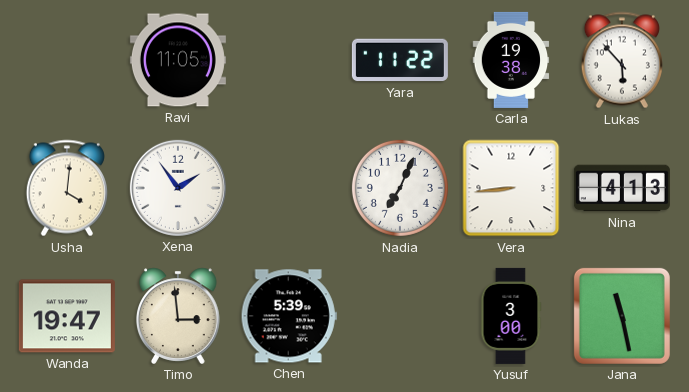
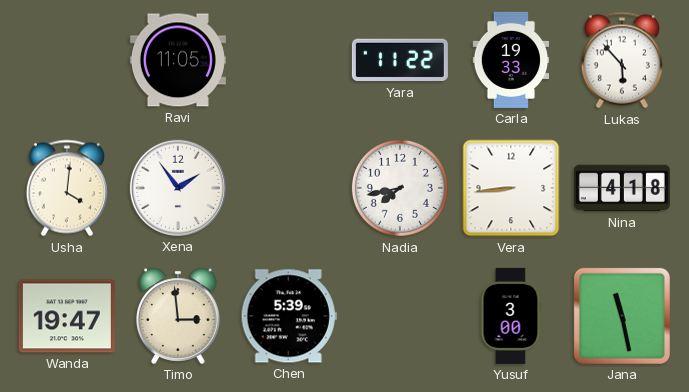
Carla: 19:38 -> 19:33
Nadia: 7:04 -> 7:43
Nina: 4:13 -> 4:18
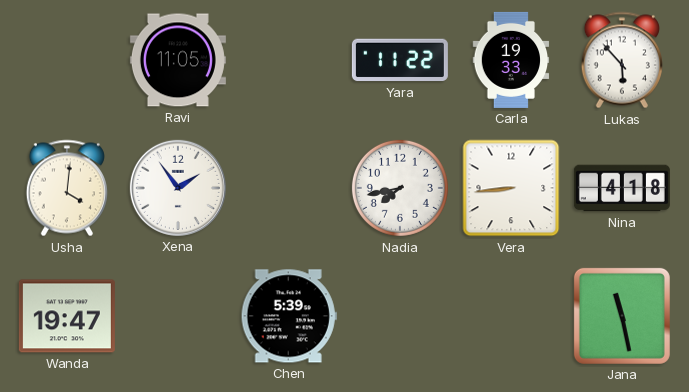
Timo: 2:59 -> none
Yusuf: 3:00 -> none
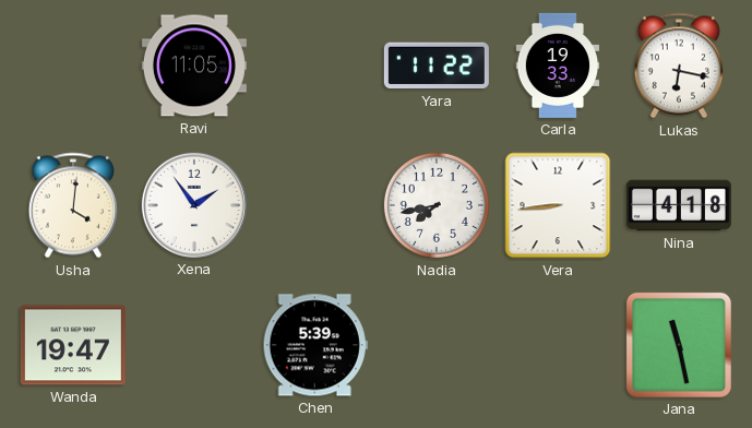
Lukas: 5:53 -> 6:17
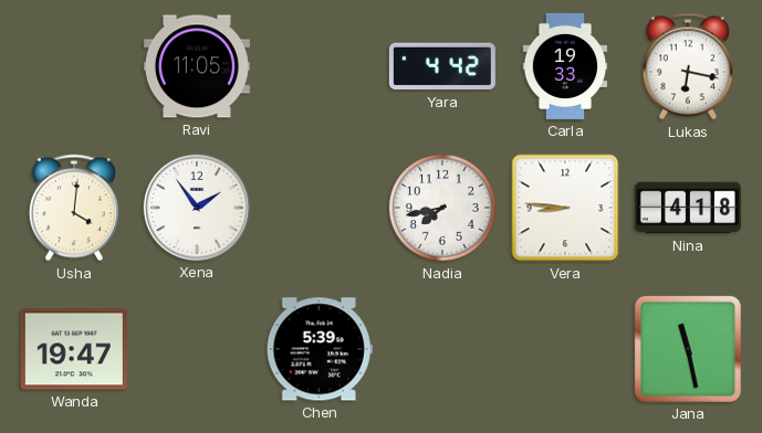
Yara: 11:22 -> 4:42
Vera: 8:44 -> 8:46
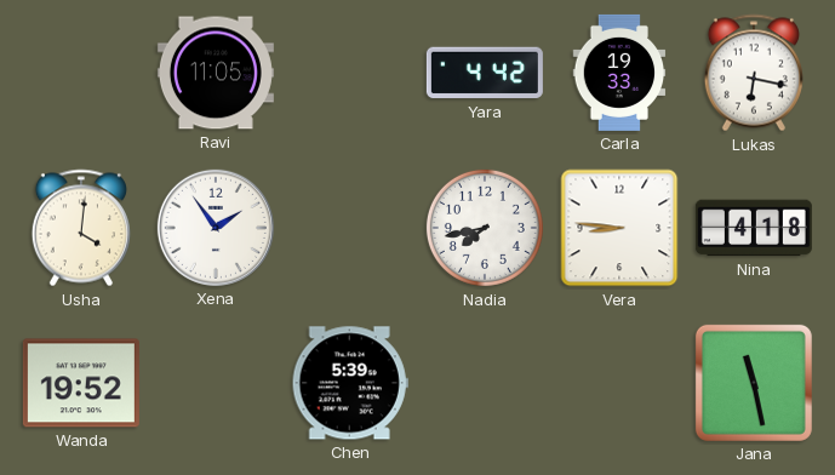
Wanda: 19:47 -> 19:52
